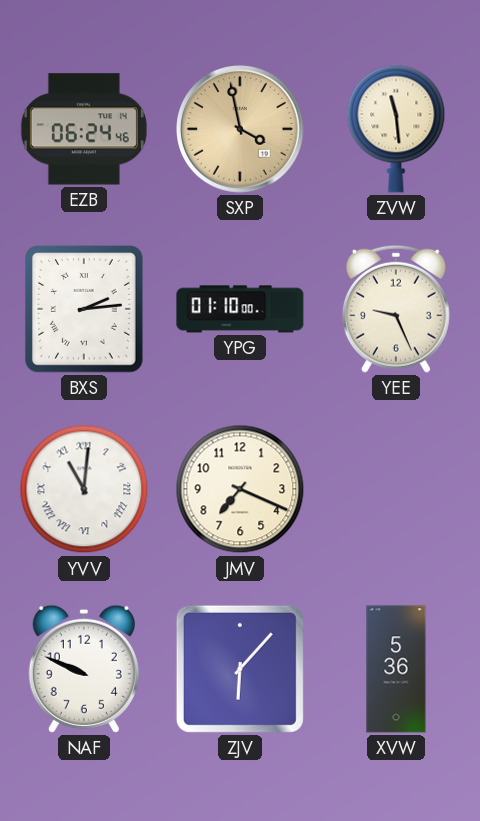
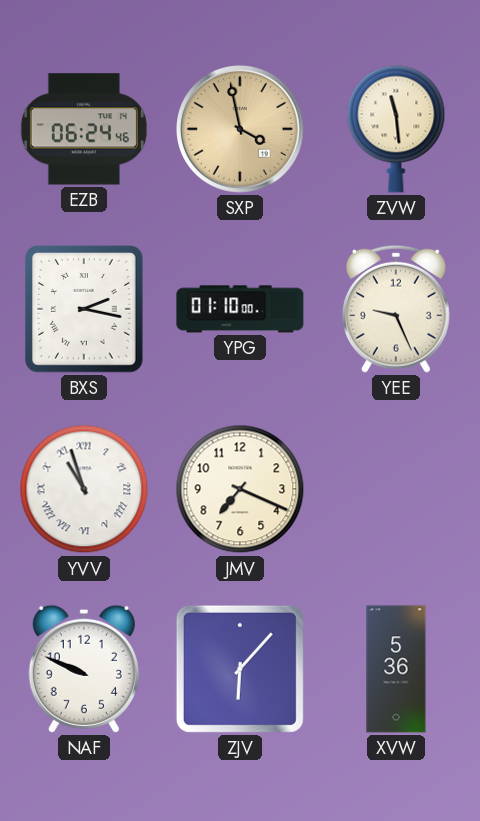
BXS: 2:14 -> 2:17
YVV: 11:01 -> 10:57
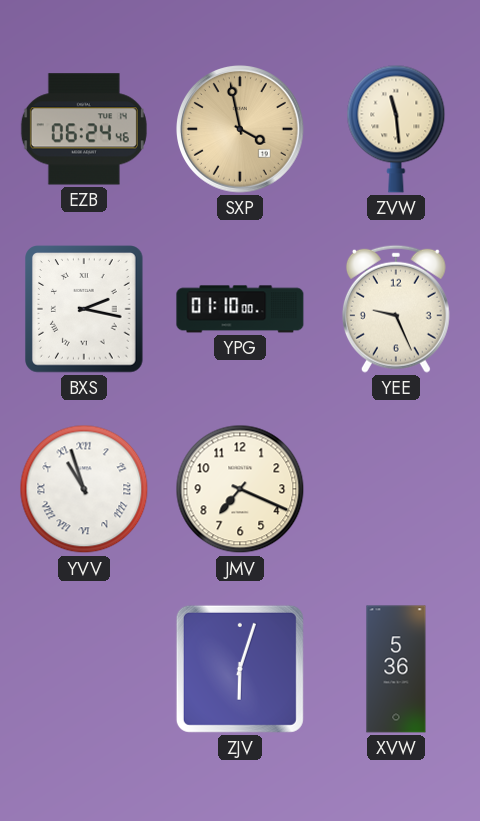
NAF: 9:49 -> none
ZJV: 6:07 -> 6:03
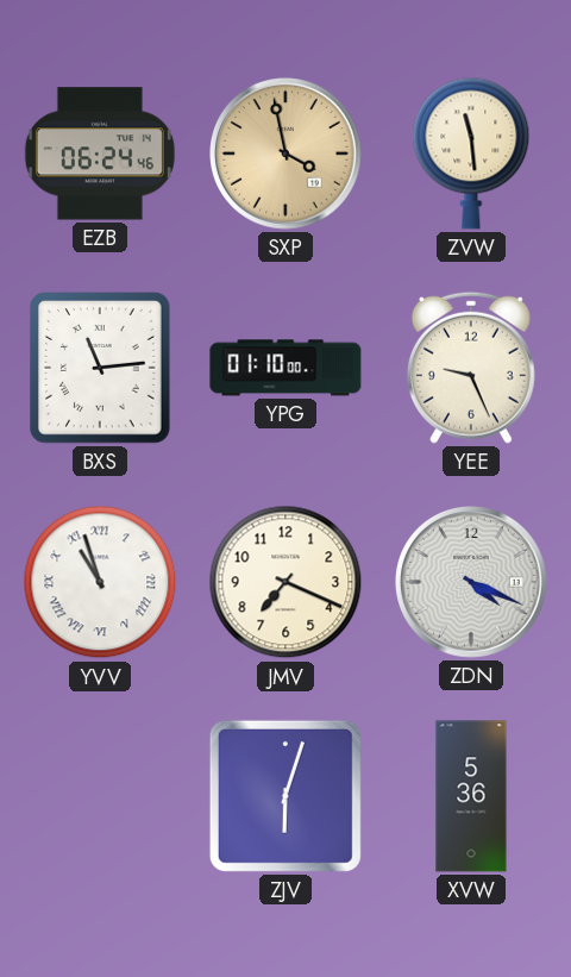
BXS: 2:17 -> 11:14
ZDN: none -> 4:19
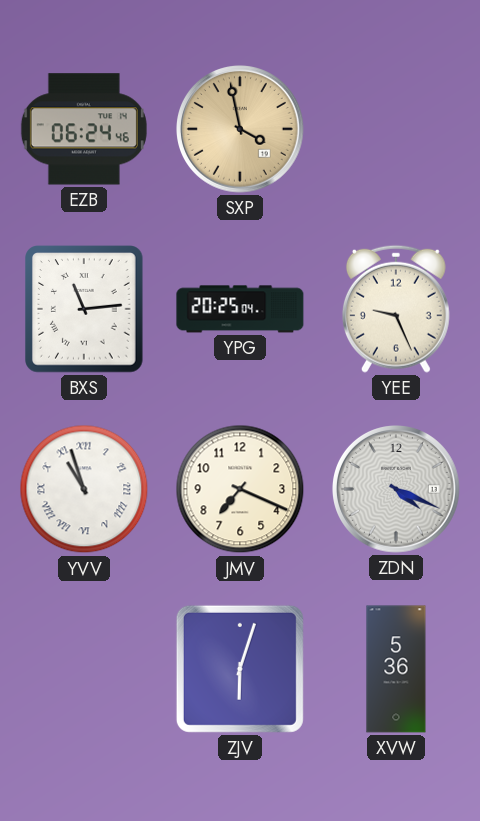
ZVW: 11:29 -> none
YPG: 01:10 -> 20:25
